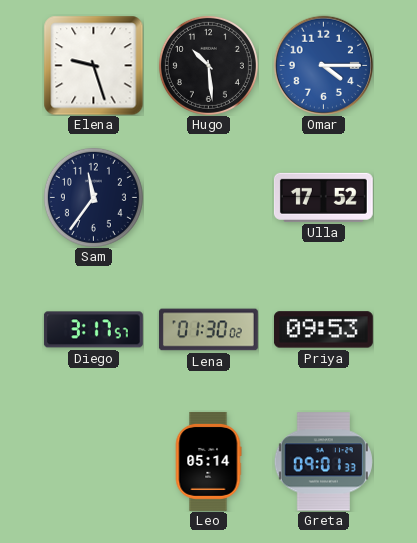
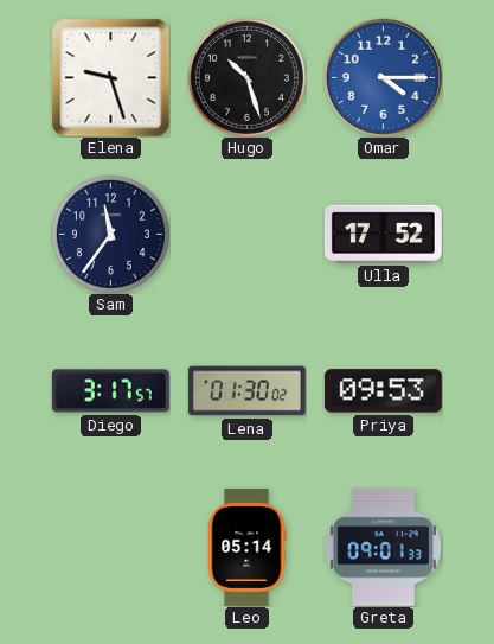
Hugo: 10:29 -> 10:27
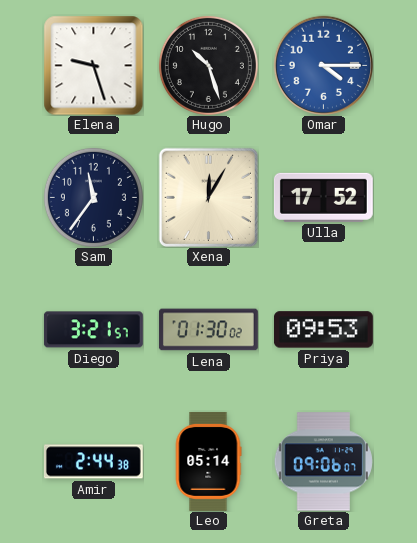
Xena: none -> 12:05
Diego: 3:17 -> 3:21
Amir: none -> 2:44
Greta: 09:01 -> 09:06
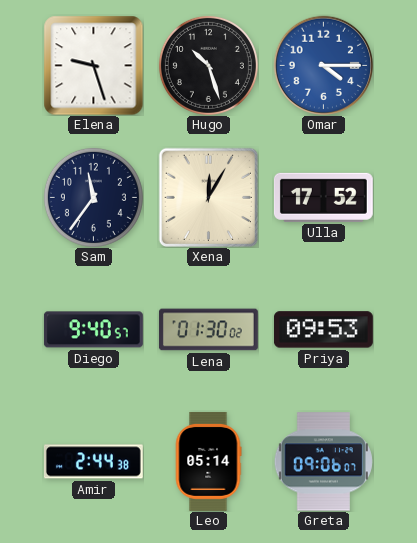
Diego: 3:21 -> 9:40
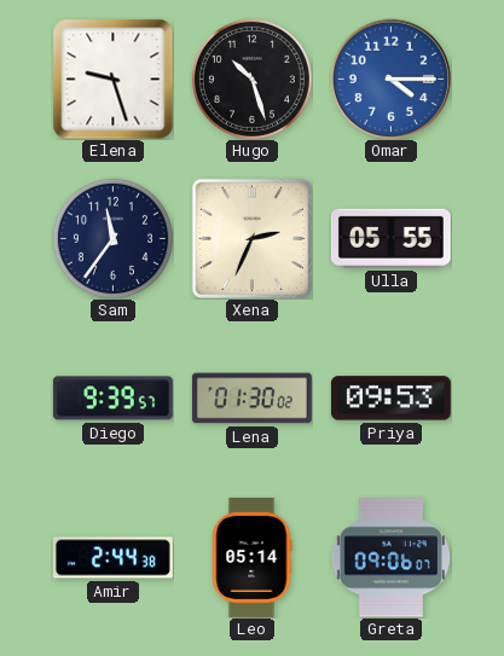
Xena: 12:05 -> 2:34
Ulla: 17:52 -> 05:55
Diego: 9:40 -> 9:39
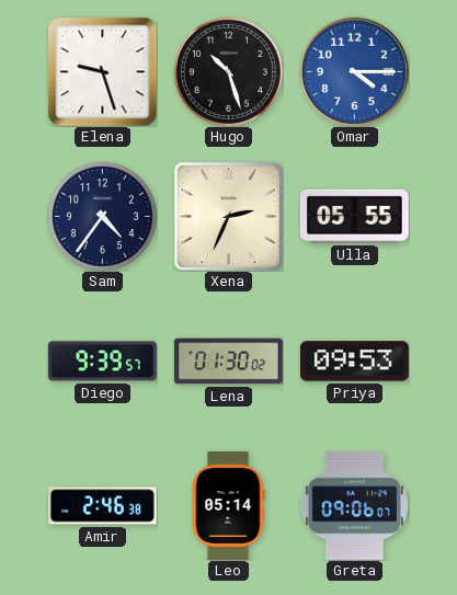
Sam: 11:36 -> 4:36
Amir: 2:44 -> 2:46
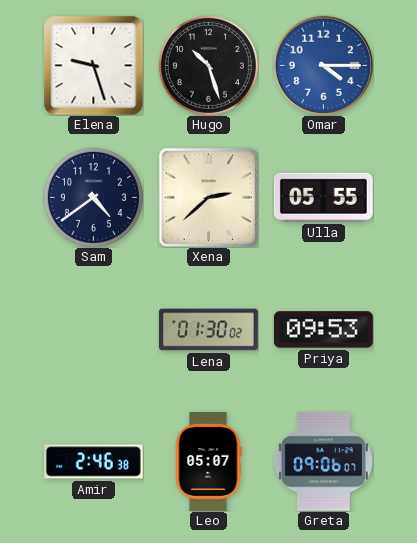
Sam: 4:36 -> 4:39
Xena: 2:34 -> 2:38
Diego: 9:39 -> none
Leo: 05:14 -> 05:07
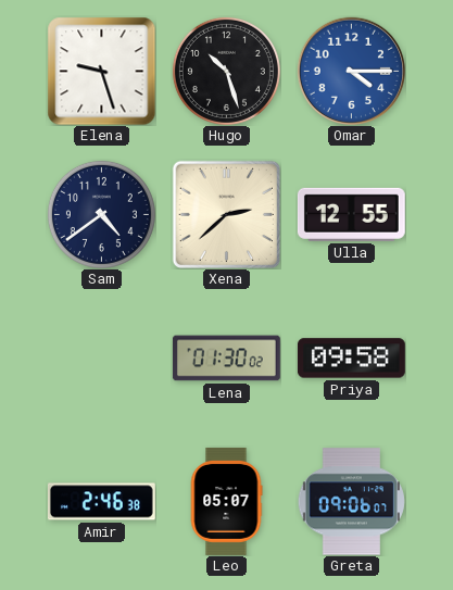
Ulla: 05:55 -> 12:55
Priya: 09:53 -> 09:58
